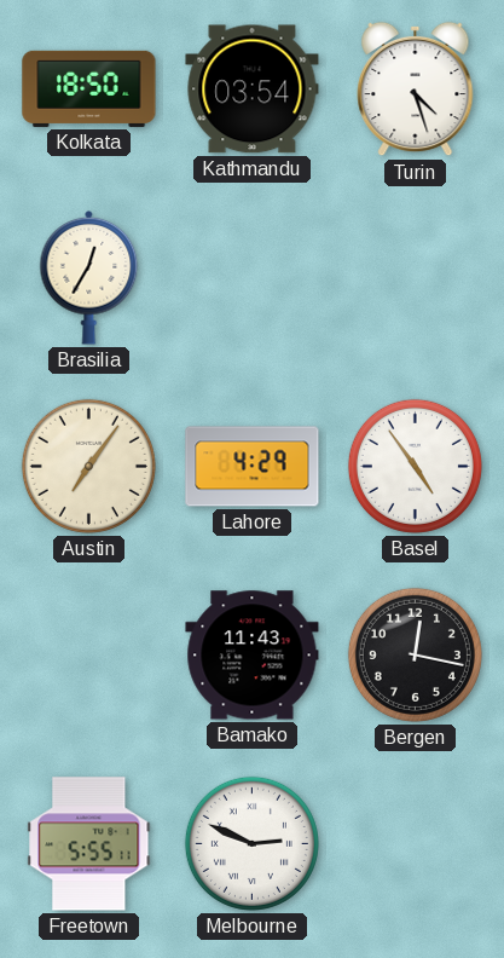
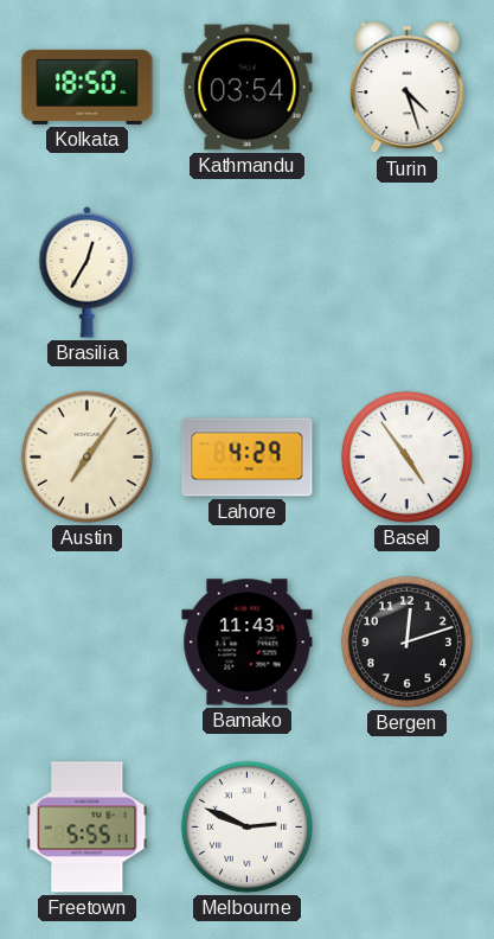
Bergen: 12:17 -> 12:12
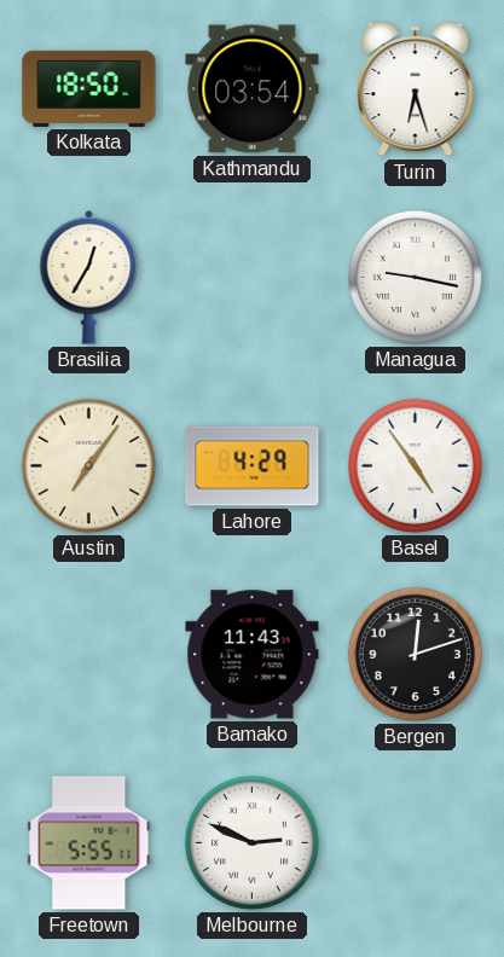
Turin: 4:27 -> 6:27
Managua: none -> 9:17
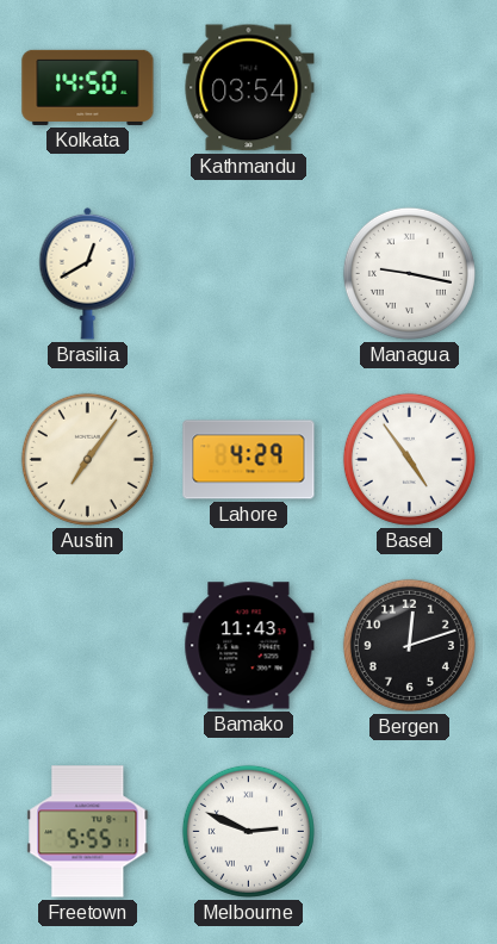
Kolkata: 18:50 -> 14:50
Turin: 6:27 -> none
Brasilia: 12:35 -> 12:40
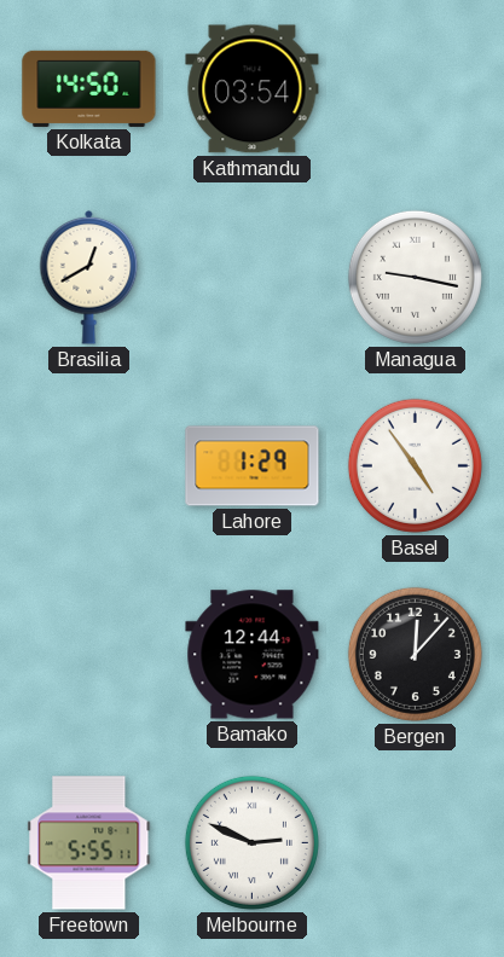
Austin: 7:06 -> none
Lahore: 4:29 -> 1:29
Bamako: 11:43 -> 12:44
Bergen: 12:12 -> 12:07
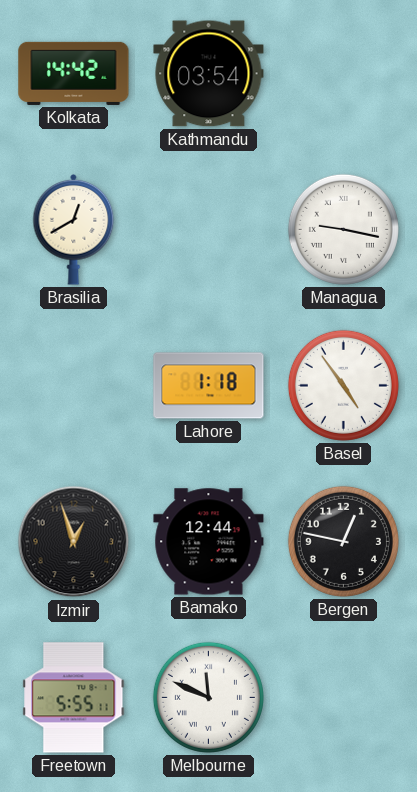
Kolkata: 14:50 -> 14:42
Lahore: 1:29 -> 1:18
Izmir: none -> 12:57
Bergen: 12:07 -> 12:47
Melbourne: 2:49 -> 11:49
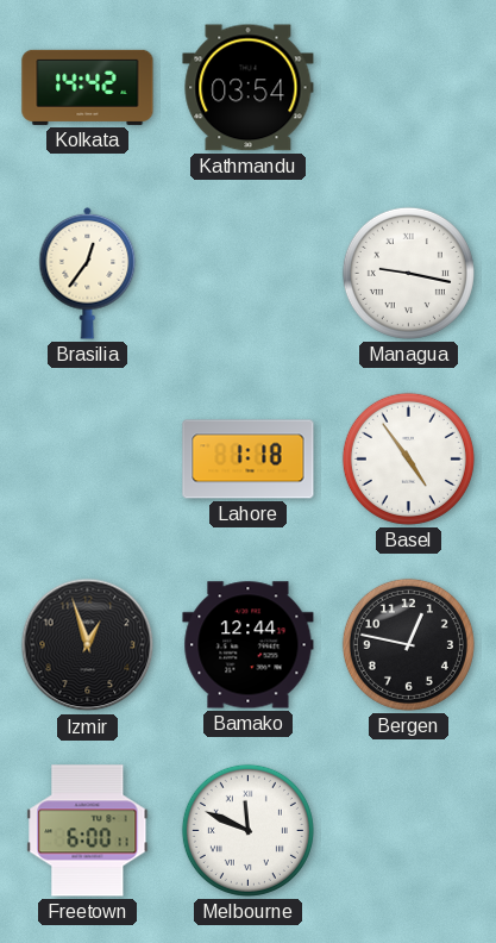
Brasilia: 12:40 -> 12:36
Freetown: 5:55 -> 6:00
